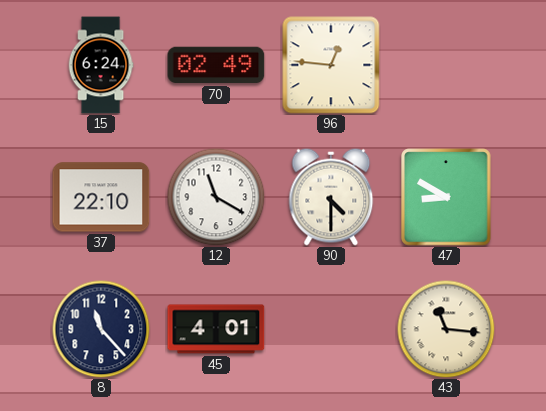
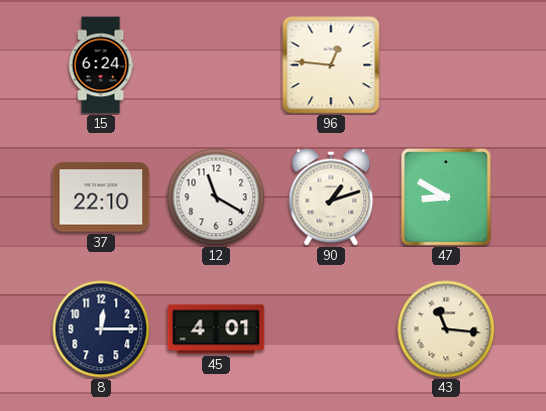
70: 02:49 -> none
90: 4:30 -> 1:12
8: 11:23 -> 12:15
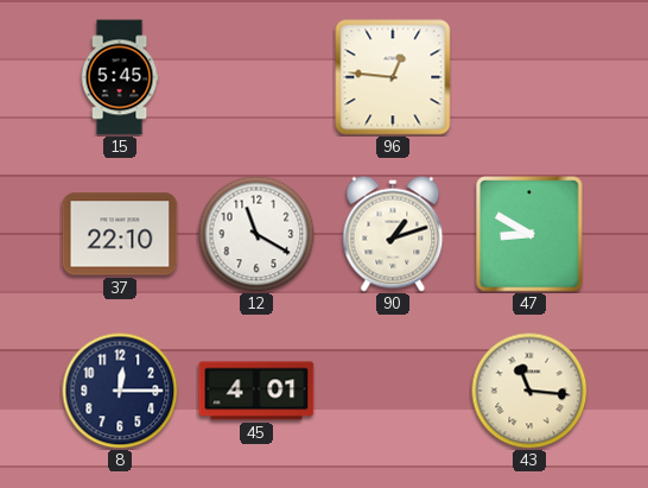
15: 6:24 -> 5:45
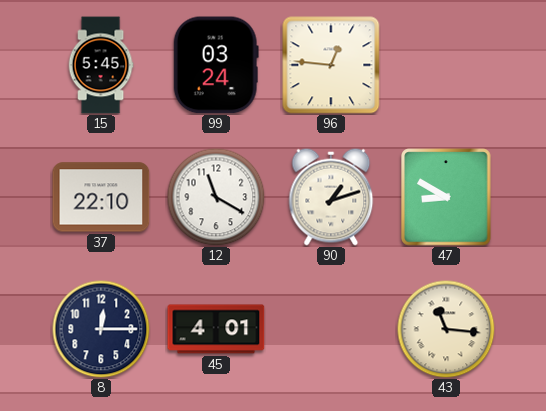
99: none -> 03:24
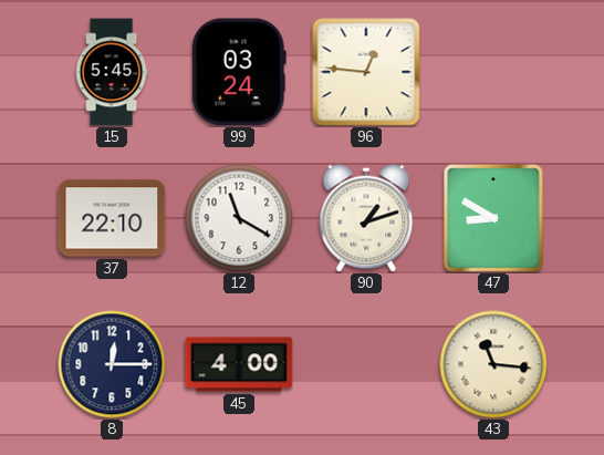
45: 4:01 -> 4:00
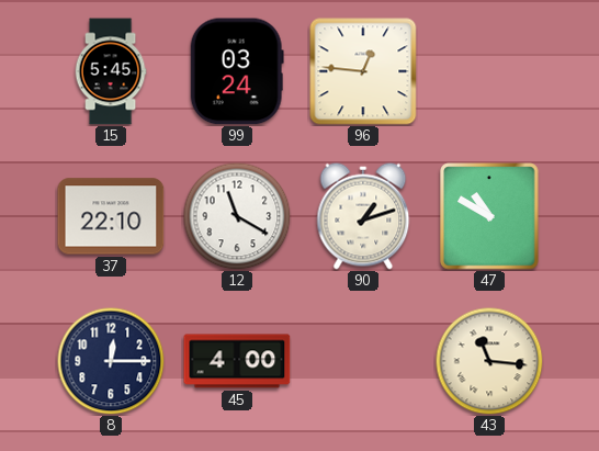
47: 8:50 -> 10:50
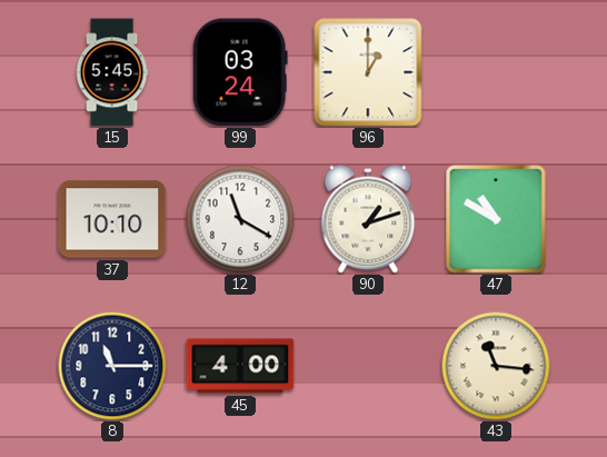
96: 12:46 -> 1:00
37: 22:10 -> 10:10
8: 12:15 -> 11:15
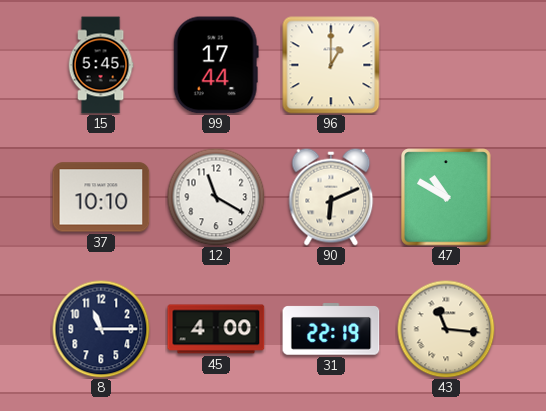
99: 03:24 -> 17:44
90: 1:12 -> 6:11
31: none -> 22:19
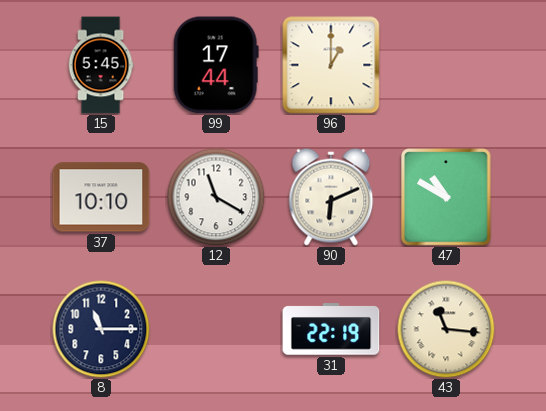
45: 4:00 -> none
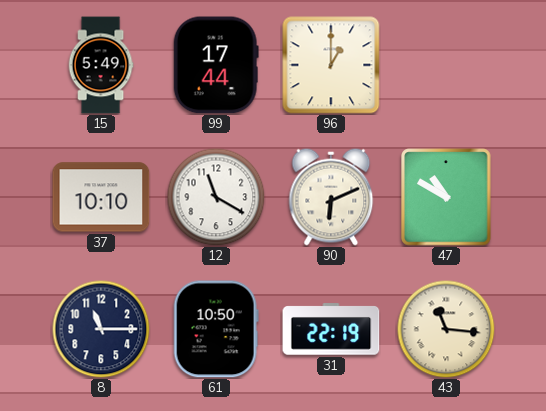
15: 5:45 -> 5:49
61: none -> 10:50
